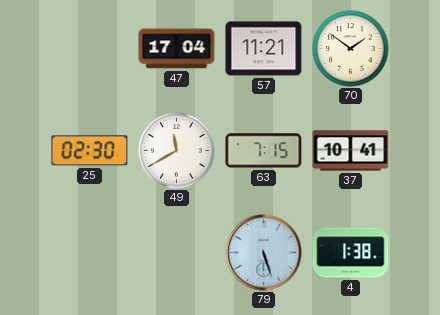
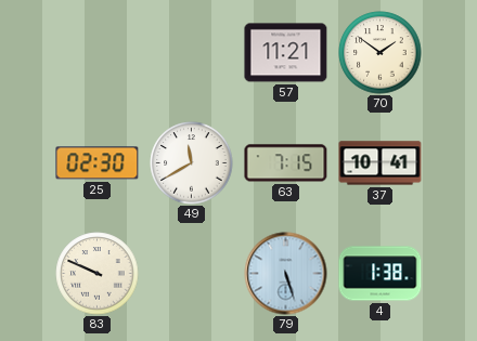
47: 17:04 -> none
83: none -> 9:49
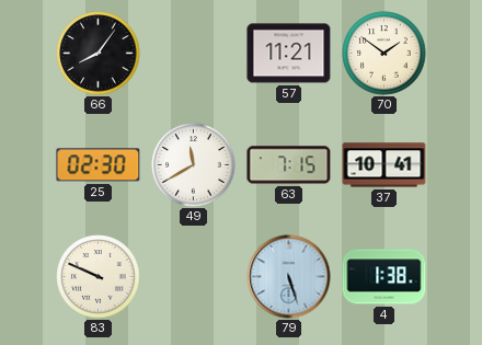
66: none -> 8:06
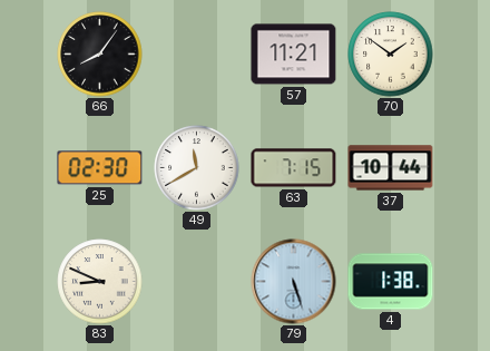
37: 10:41 -> 10:44
83: 9:49 -> 8:49
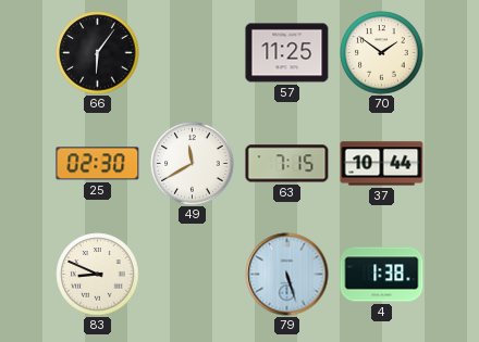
66: 8:06 -> 6:06
57: 11:21 -> 11:25
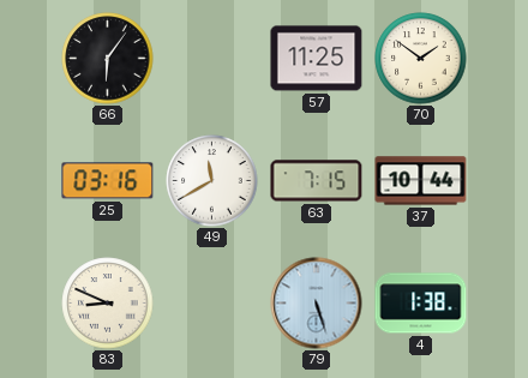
25: 02:30 -> 03:16
